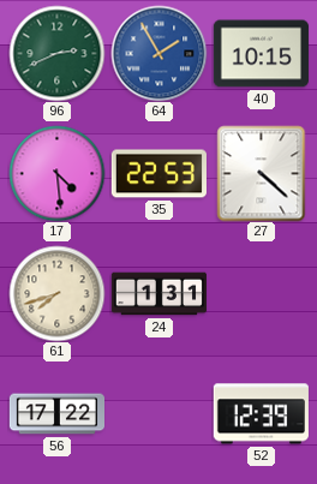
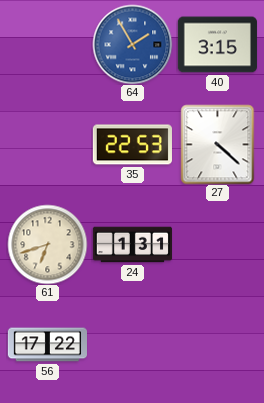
96: 2:41 -> none
40: 10:15 -> 3:15
17: 4:29 -> none
61: 7:42 -> 6:42
52: 12:39 -> none
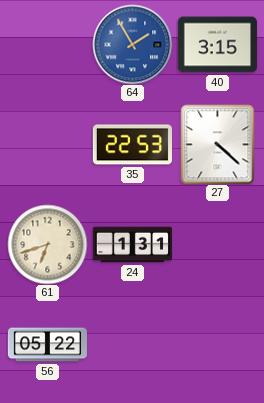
56: 17:22 -> 05:22
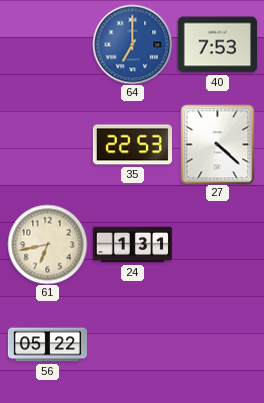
64: 1:55 -> 7:00
40: 3:15 -> 7:53
61: 6:42 -> 6:43
